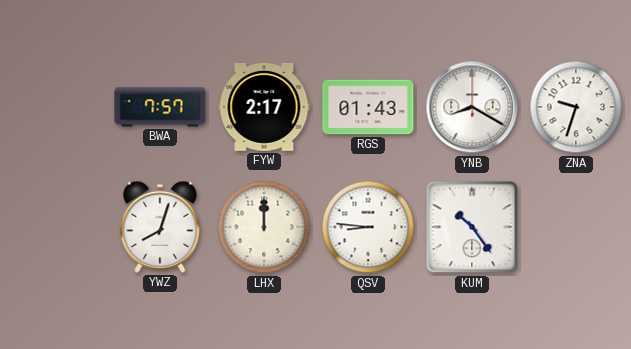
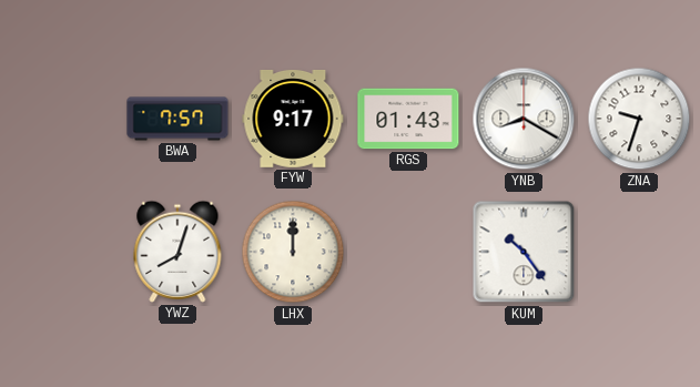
FYW: 2:17 -> 9:17
QSV: 8:46 -> none
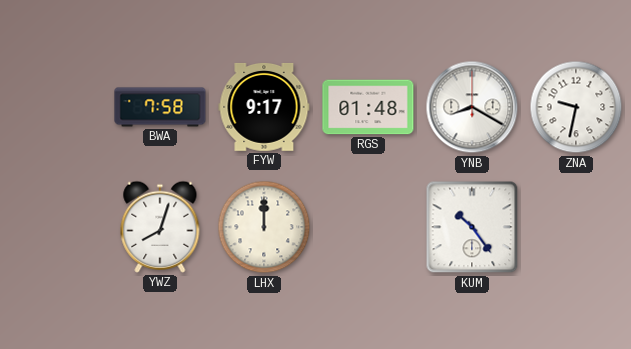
BWA: 7:57 -> 7:58
RGS: 01:43 -> 01:48
ZNA: 9:33 -> 9:32
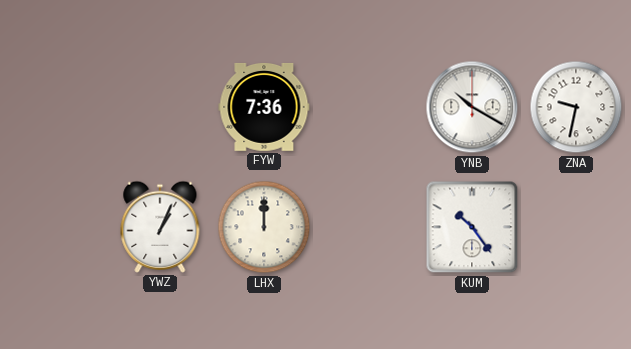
BWA: 7:58 -> none
FYW: 9:17 -> 7:36
RGS: 01:48 -> none
YNB: 8:20 -> 10:20
YWZ: 8:03 -> 1:04
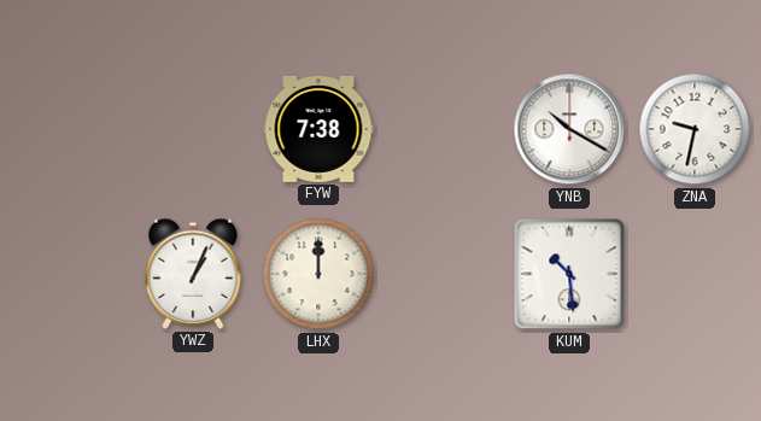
FYW: 7:36 -> 7:38
KUM: 10:24 -> 10:29
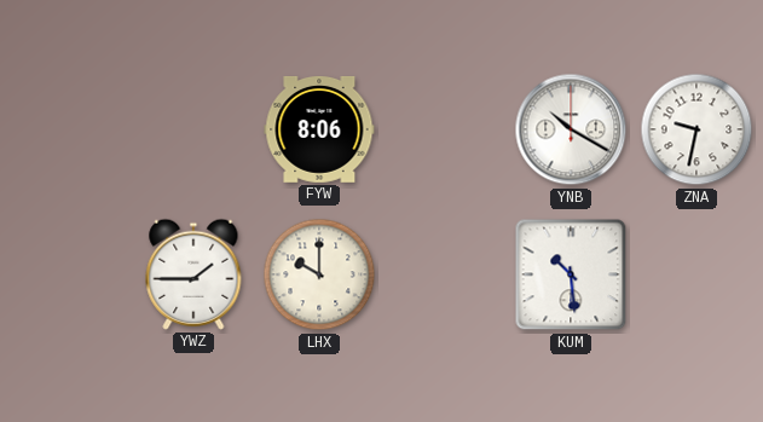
FYW: 7:38 -> 8:06
YWZ: 1:04 -> 1:45
LHX: 12:00 -> 10:00
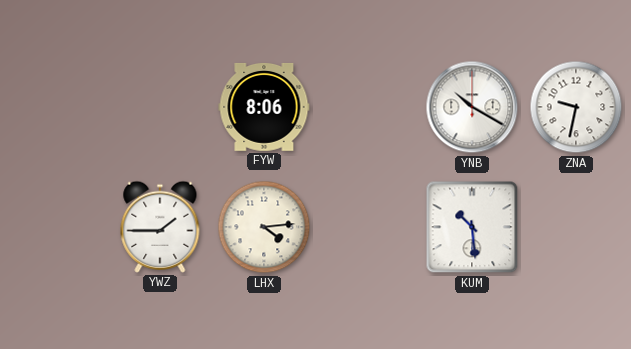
LHX: 10:00 -> 4:14
